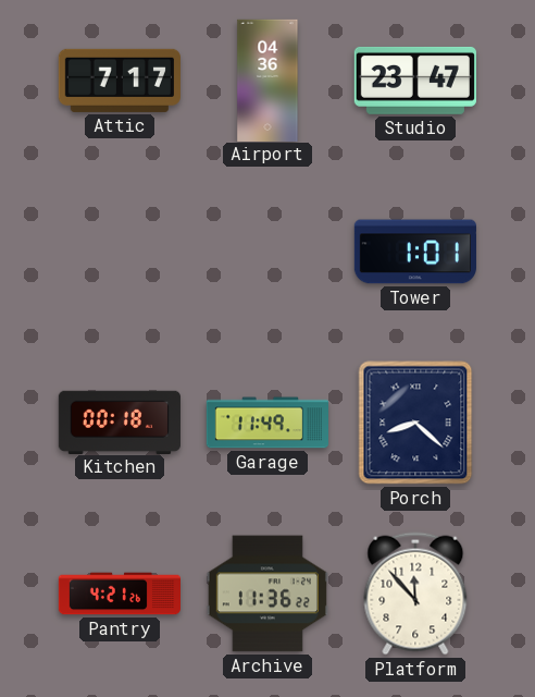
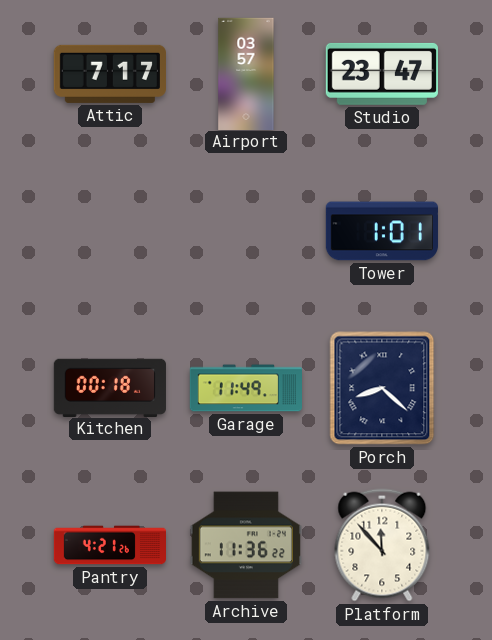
Airport: 04:36 -> 03:57
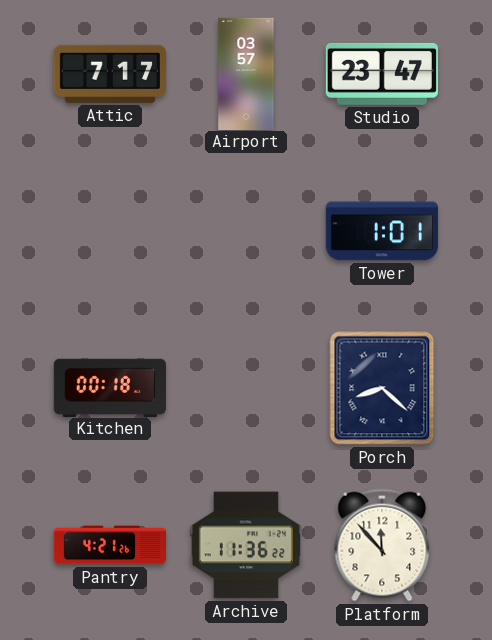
Garage: 11:49 -> none
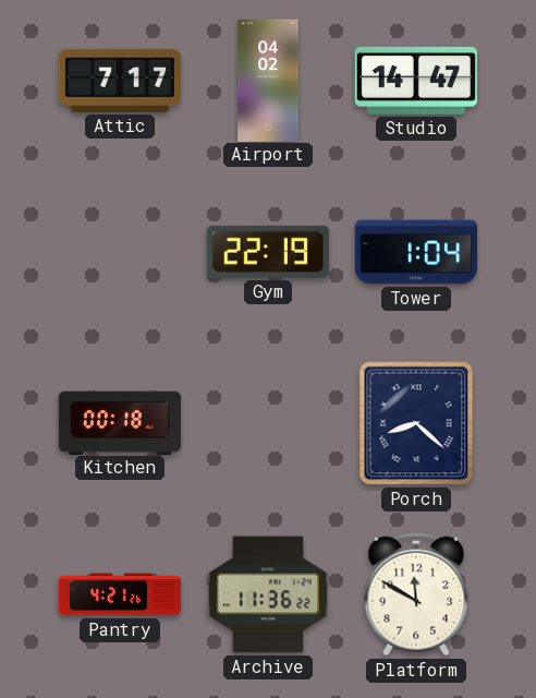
Airport: 03:57 -> 04:02
Studio: 23:47 -> 14:47
Gym: none -> 22:19
Tower: 1:01 -> 1:04
Platform: 11:53 -> 11:50
